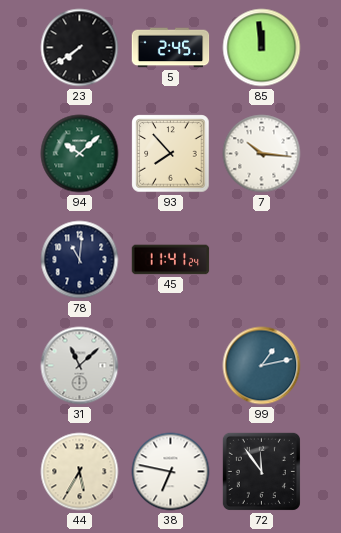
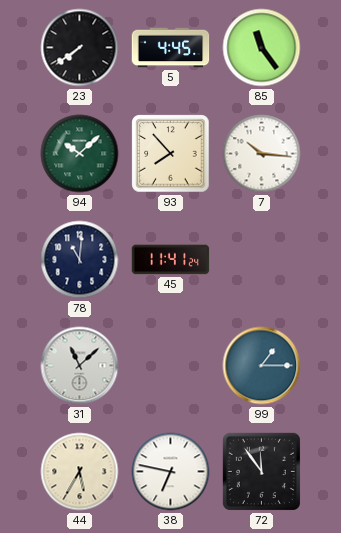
5: 2:45 -> 4:45
85: 11:59 -> 11:24
99: 1:13 -> 1:15
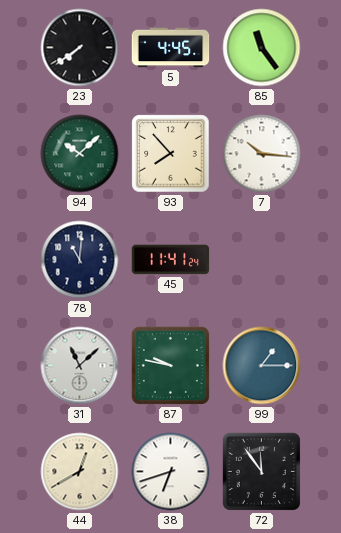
87: none -> 9:47
44: 5:35 -> 12:40
38: 6:47 -> 6:42
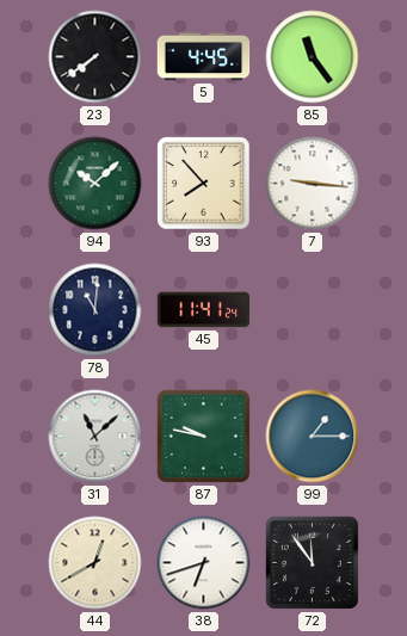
7: 10:16 -> 9:16
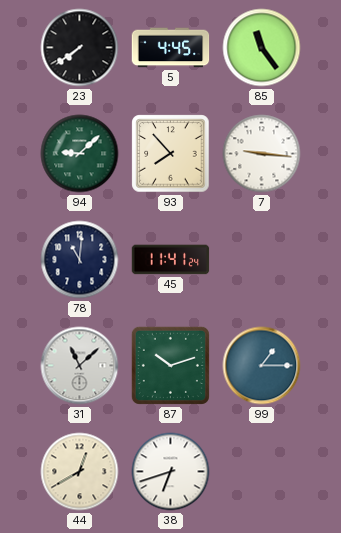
94: 10:08 -> 9:08
87: 9:47 -> 10:12
72: 11:54 -> none
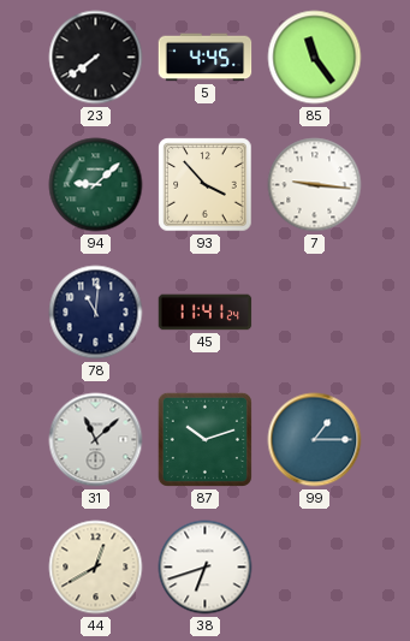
93: 7:53 -> 3:53
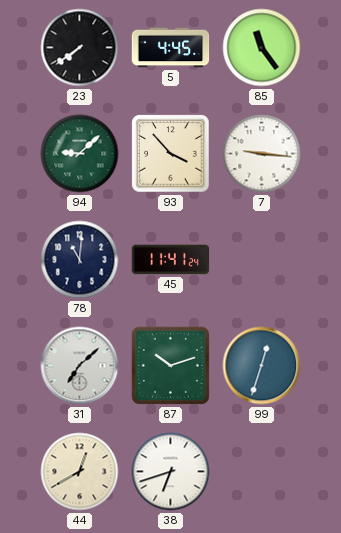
31: 11:08 -> 7:08
99: 1:15 -> 12:33
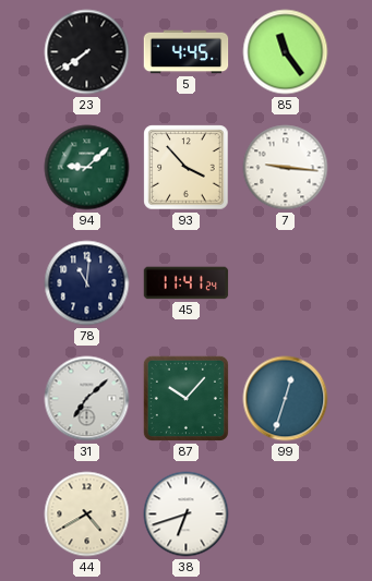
87: 10:12 -> 10:07
44: 12:40 -> 4:40
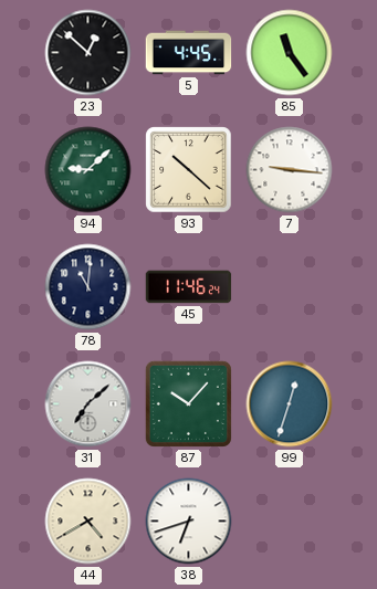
23: 7:39 -> 12:52
93: 3:53 -> 10:22
45: 11:41 -> 11:46
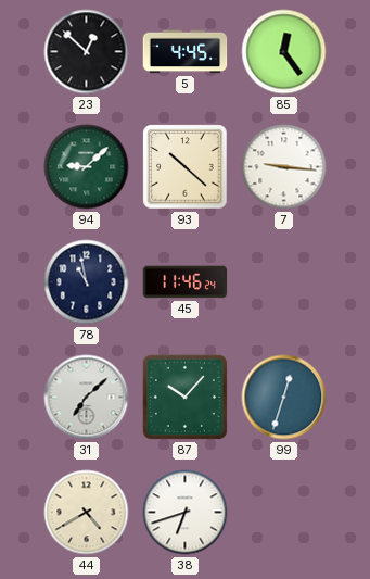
85: 11:24 -> 12:24
78: 11:01 -> 10:58
